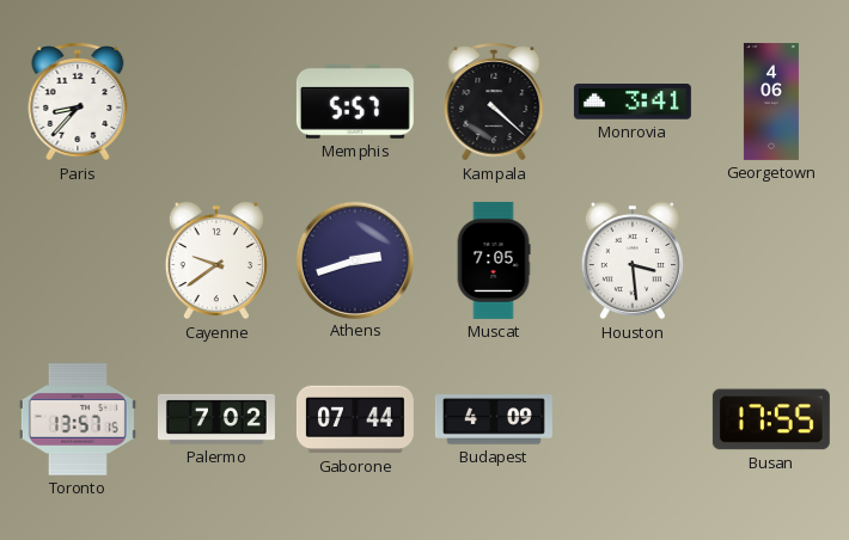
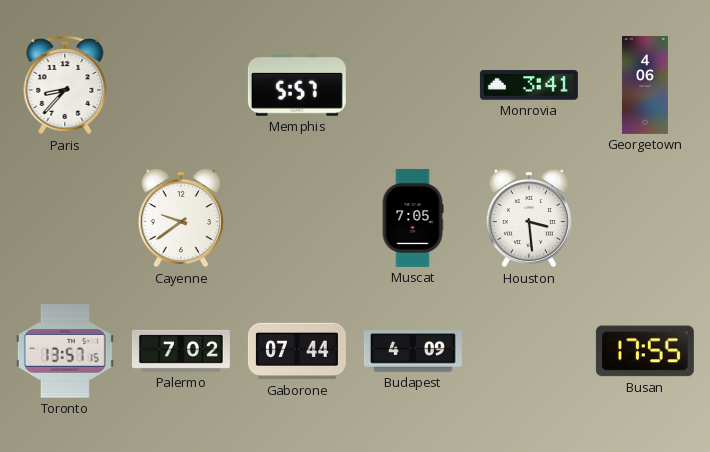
Kampala: 4:22 -> none
Athens: 2:42 -> none
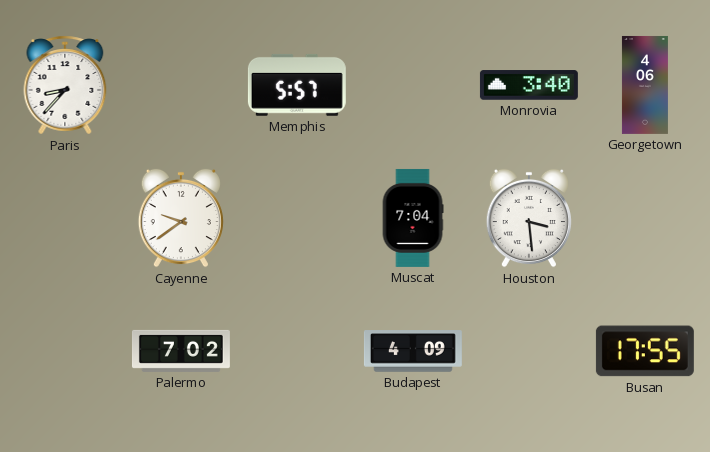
Monrovia: 3:41 -> 3:40
Muscat: 7:05 -> 7:04
Toronto: 13:57 -> none
Gaborone: 07:44 -> none
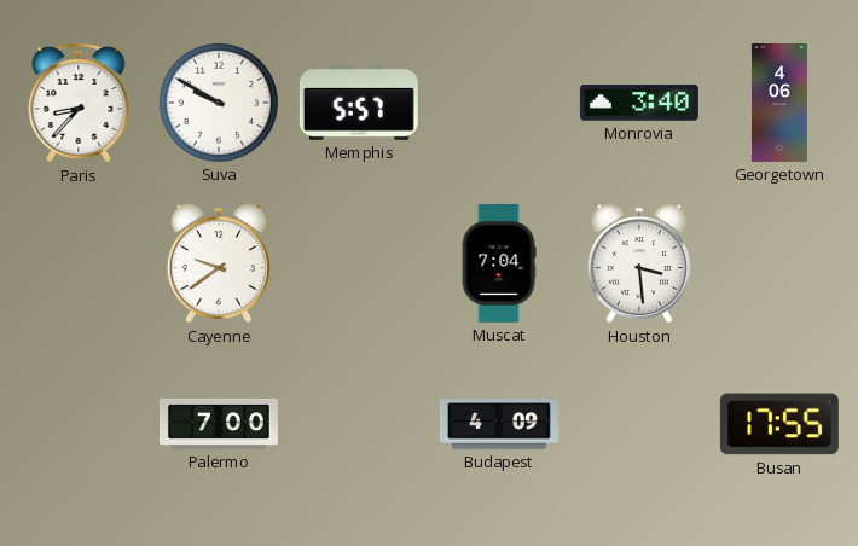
Suva: none -> 9:50
Palermo: 7:02 -> 7:00
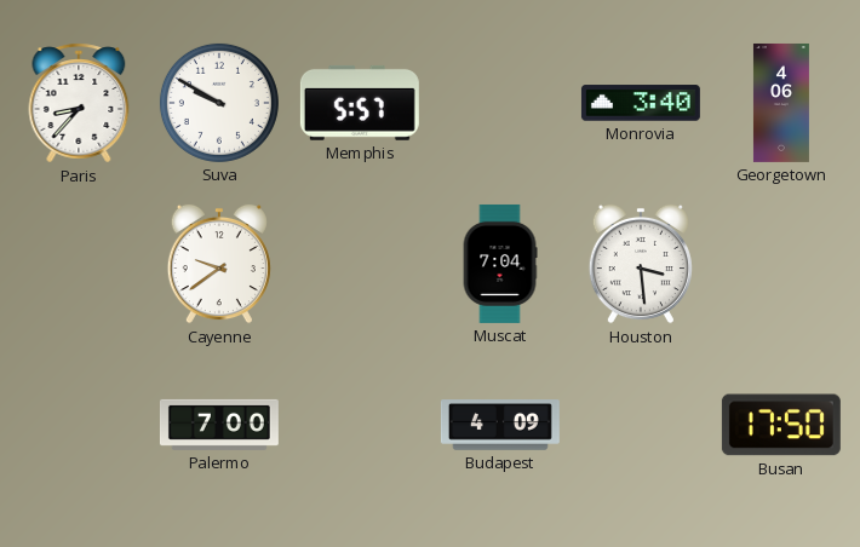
Busan: 17:55 -> 17:50
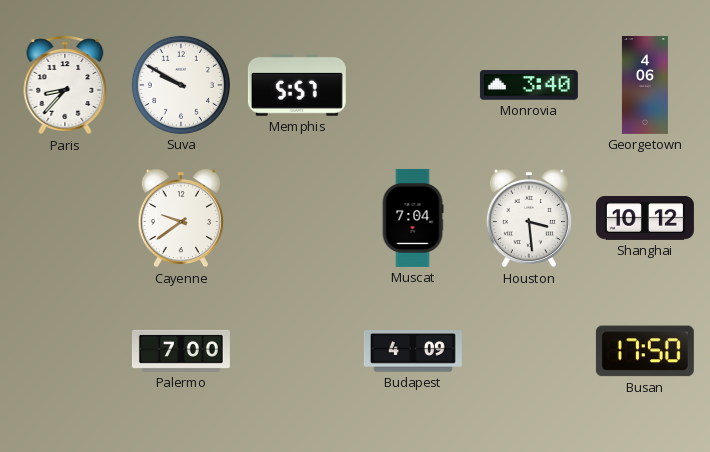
Shanghai: none -> 10:12
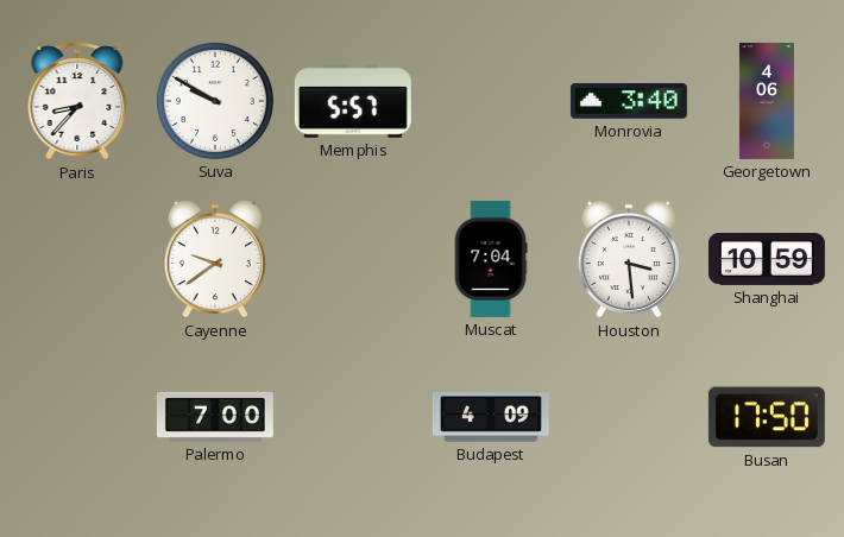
Shanghai: 10:12 -> 10:59
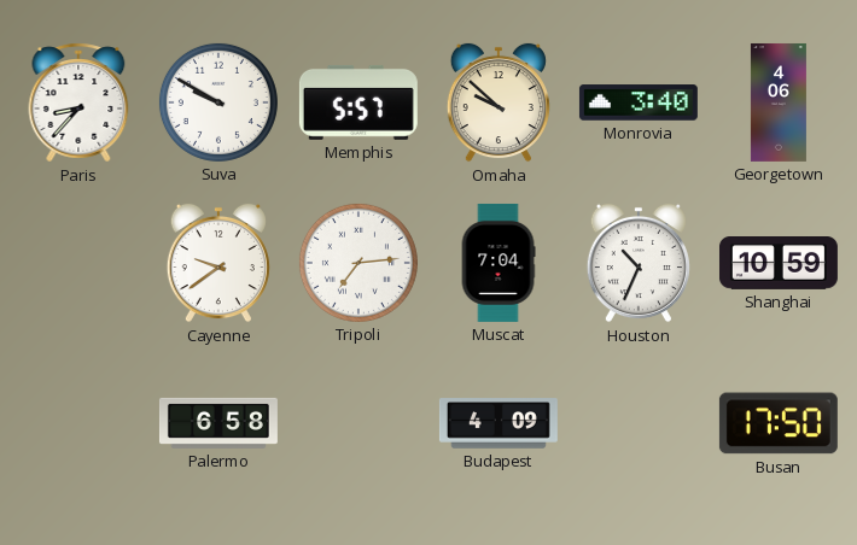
Omaha: none -> 9:52
Tripoli: none -> 7:14
Houston: 3:29 -> 10:34
Palermo: 7:00 -> 6:58
